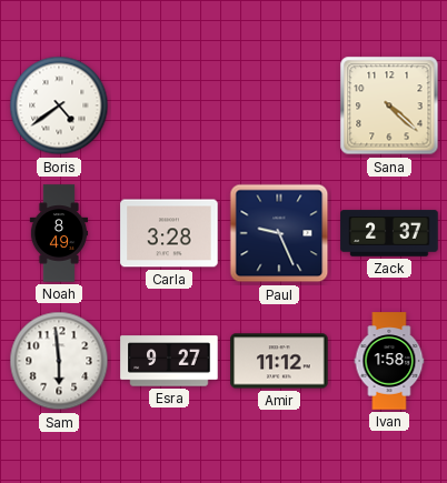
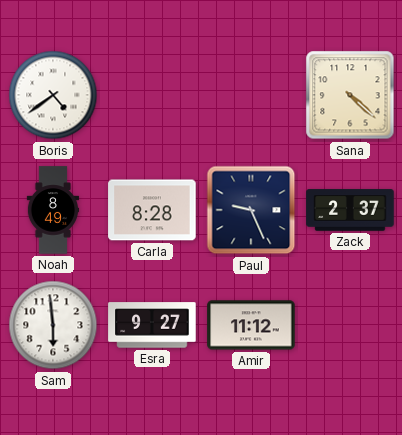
Carla: 3:28 -> 8:28
Ivan: 1:58 -> none
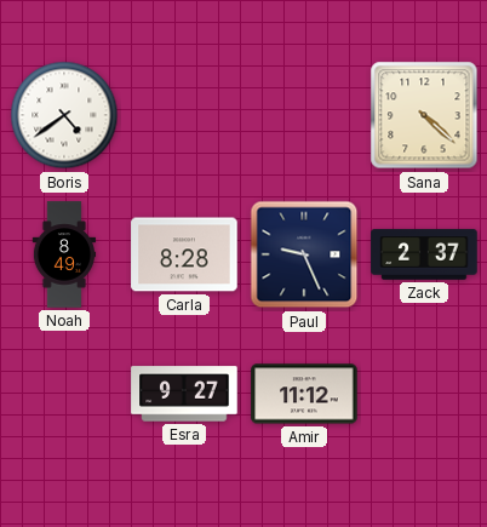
Sam: 5:59 -> none
